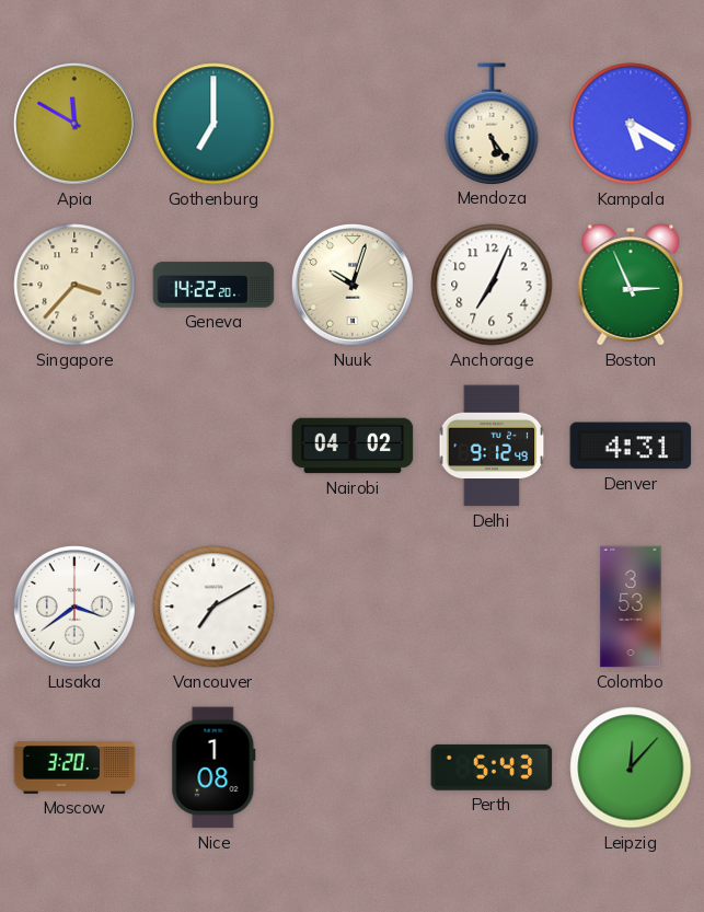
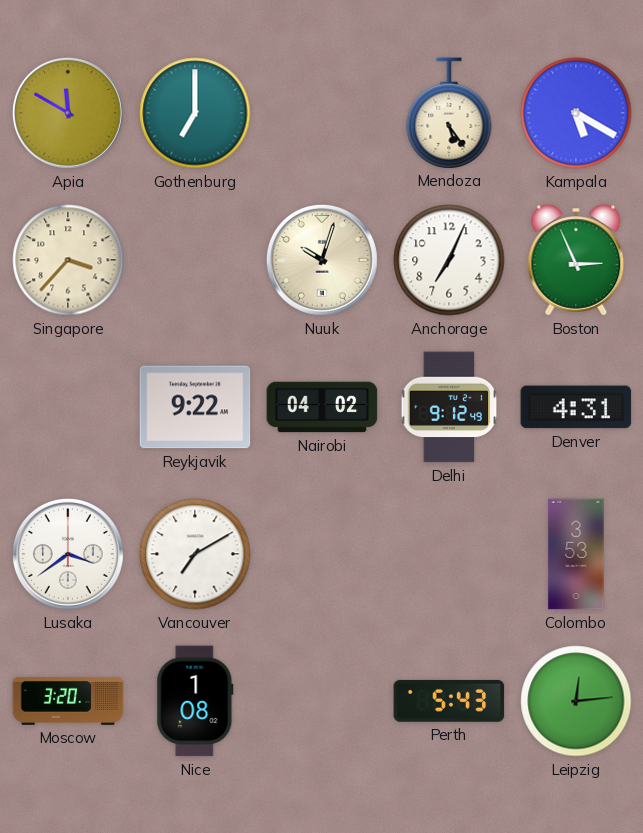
Geneva: 14:22 -> none
Reykjavik: none -> 9:22
Leipzig: 12:07 -> 12:14
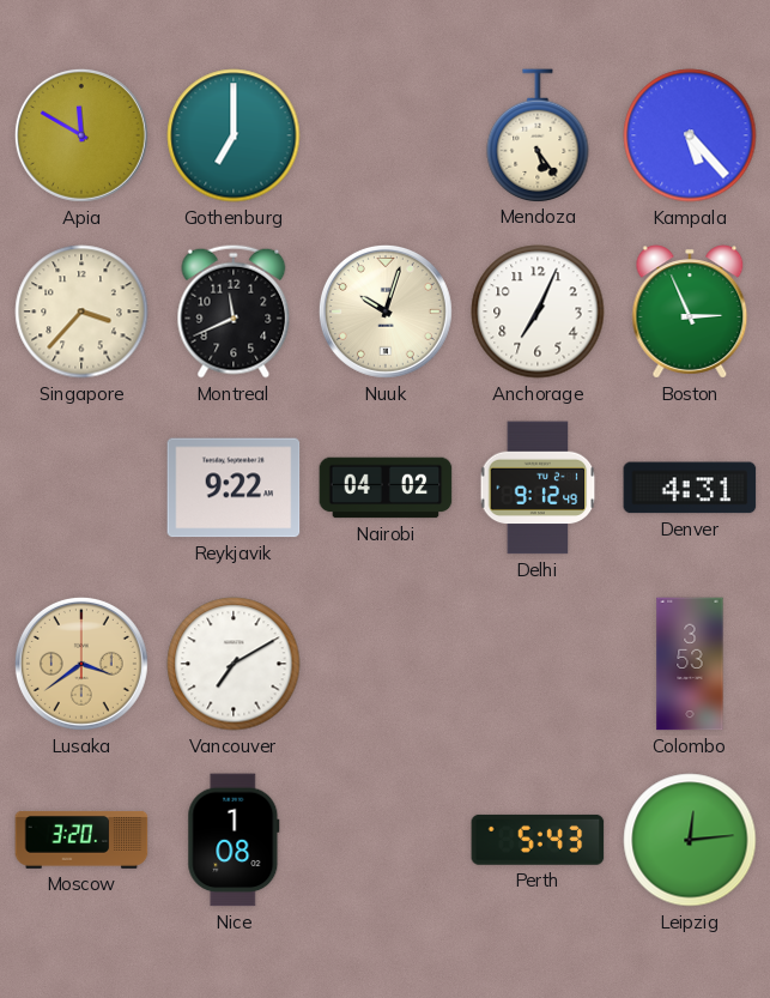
Kampala: 5:20 -> 5:23
Montreal: none -> 11:41
Lusaka dial: white -> champagne
